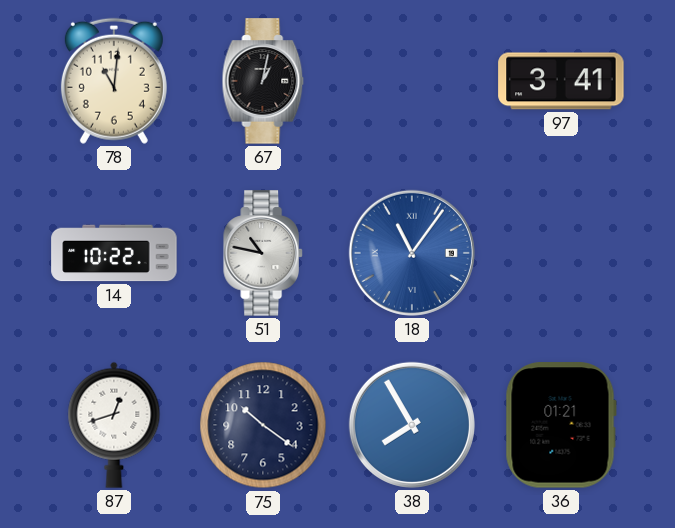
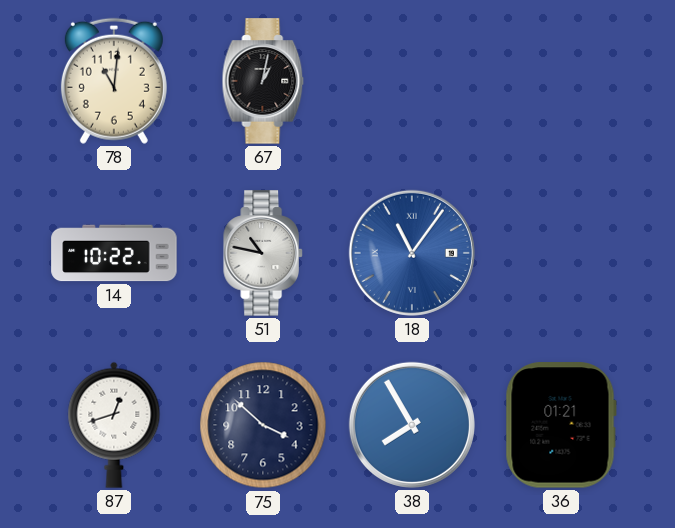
97: 3:41 -> none
75: 10:21 -> 3:52
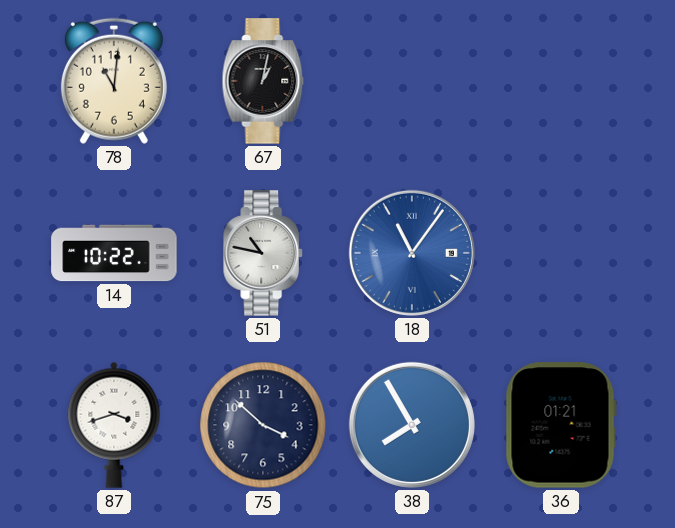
87: 12:42 -> 3:42
